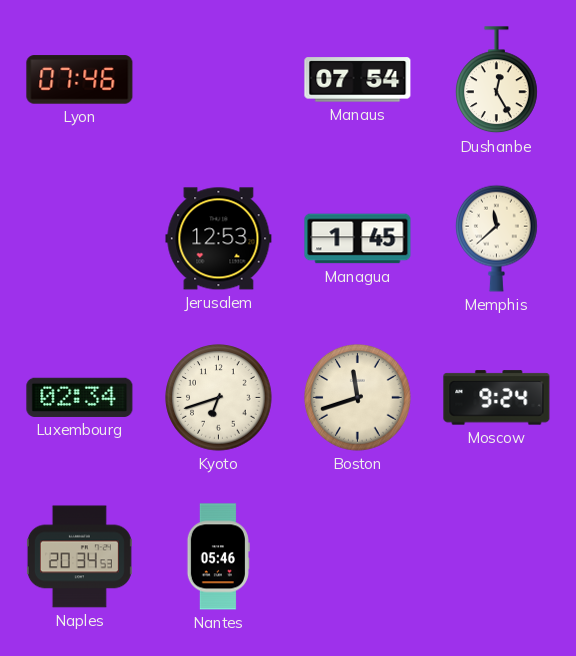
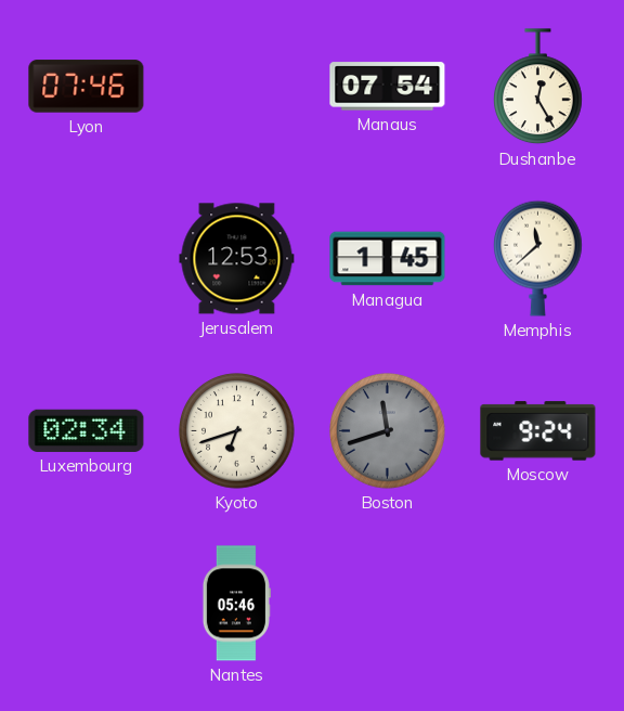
Boston dial: cream -> grey
Naples: 20:34 -> none
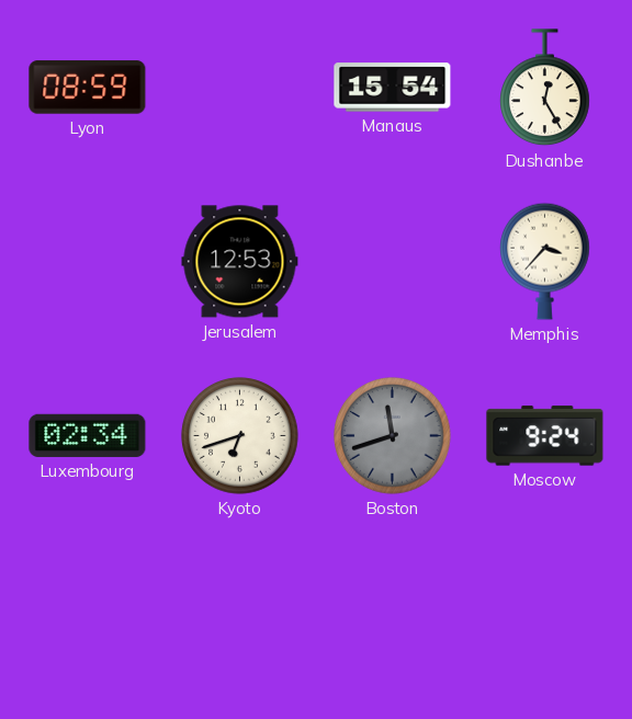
Lyon: 07:46 -> 08:59
Manaus: 07:54 -> 15:54
Managua: 1:45 -> none
Memphis: 11:38 -> 3:37
Nantes: 05:46 -> none
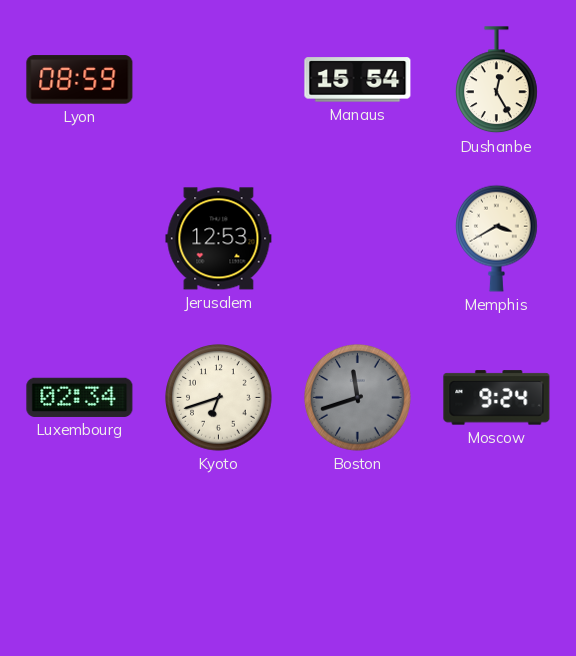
Memphis: 3:37 -> 3:40
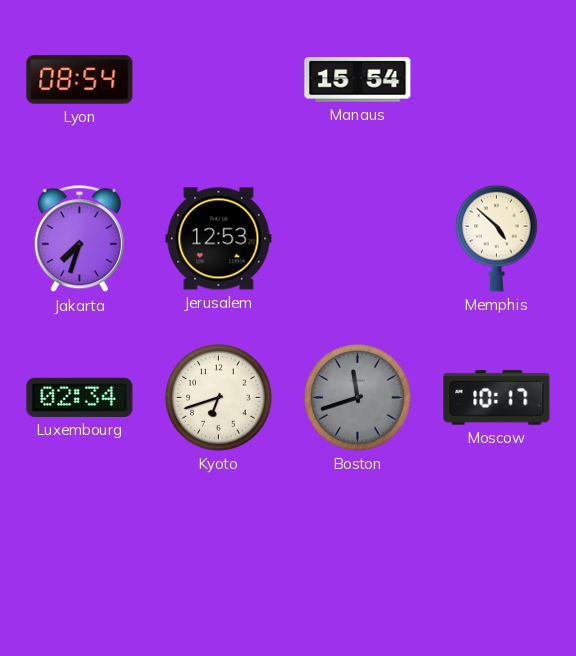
Lyon: 08:59 -> 08:54
Dushanbe: 12:25 -> none
Jakarta: none -> 7:33
Memphis: 3:40 -> 4:52
Moscow: 9:24 -> 10:17
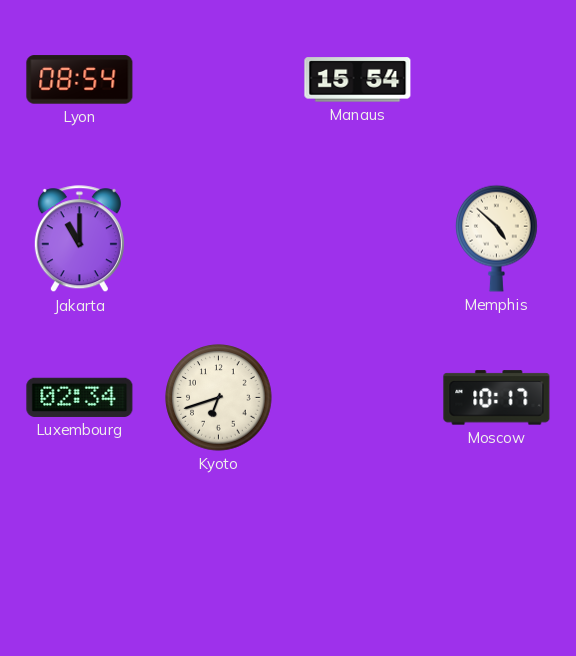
Jakarta: 7:33 -> 11:00
Jerusalem: 12:53 -> none
Boston: 11:42 -> none
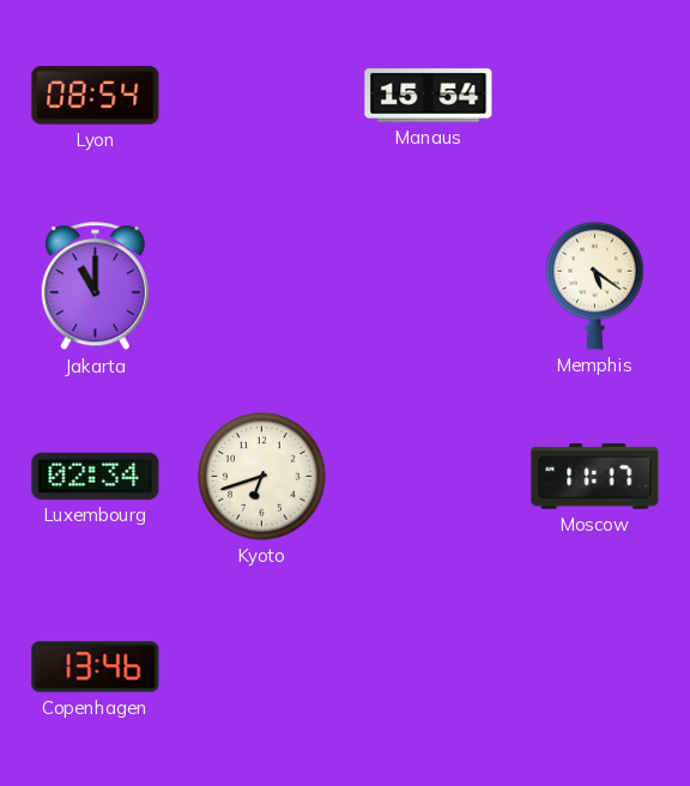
Memphis: 4:52 -> 5:21
Moscow: 10:17 -> 11:17
Copenhagen: none -> 13:46
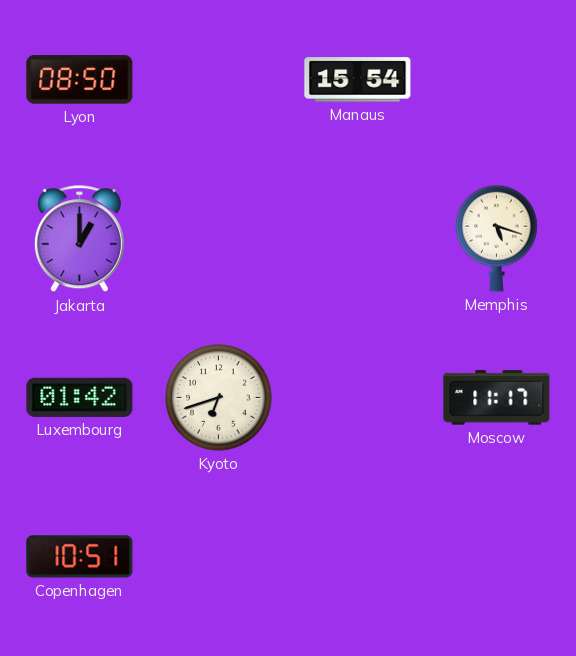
Lyon: 08:54 -> 08:50
Jakarta: 11:00 -> 1:00
Memphis: 5:21 -> 5:18
Luxembourg: 02:34 -> 01:42
Copenhagen: 13:46 -> 10:51
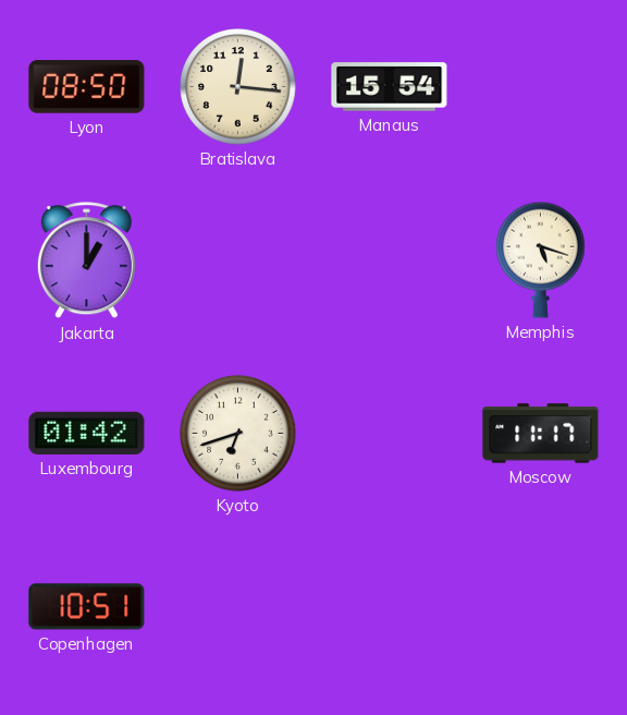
Bratislava: none -> 12:16
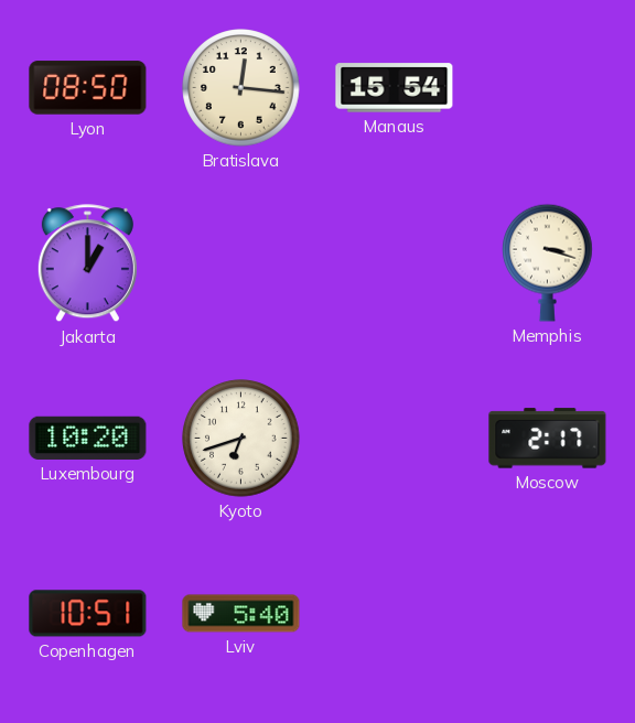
Memphis: 5:18 -> 3:18
Luxembourg: 01:42 -> 10:20
Moscow: 11:17 -> 2:17
Lviv: none -> 5:40
